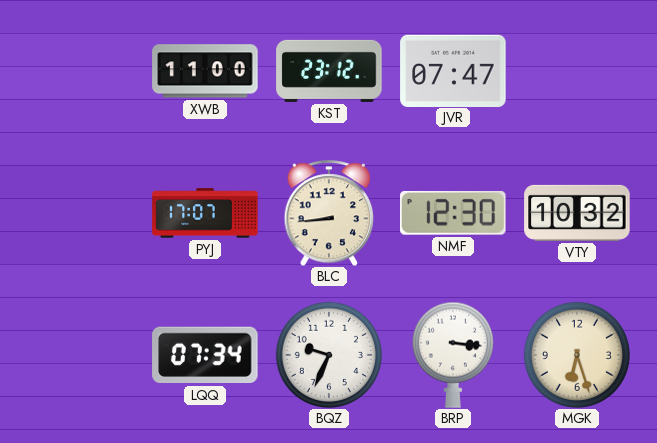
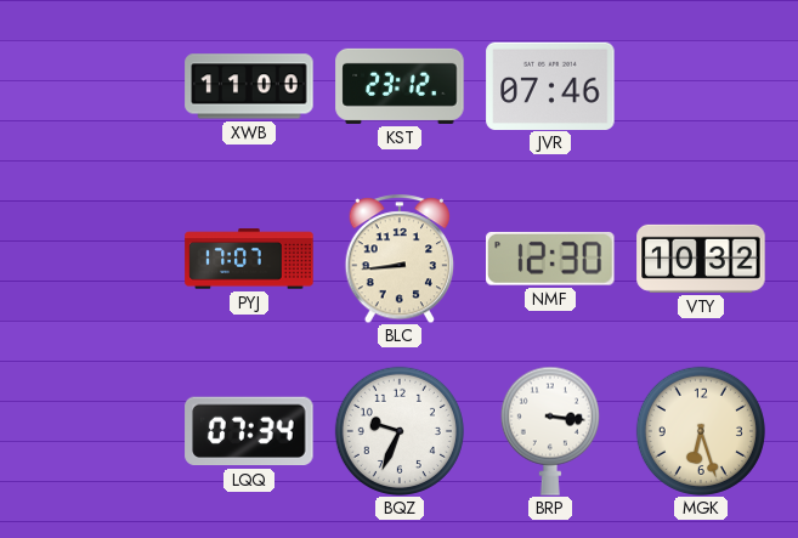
JVR: 07:47 -> 07:46
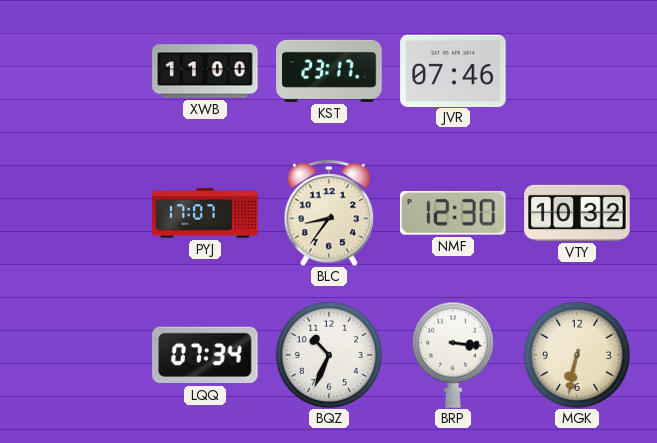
KST: 23:12 -> 23:17
BLC: 8:44 -> 8:36
BQZ: 9:34 -> 10:34
MGK: 6:27 -> 6:32
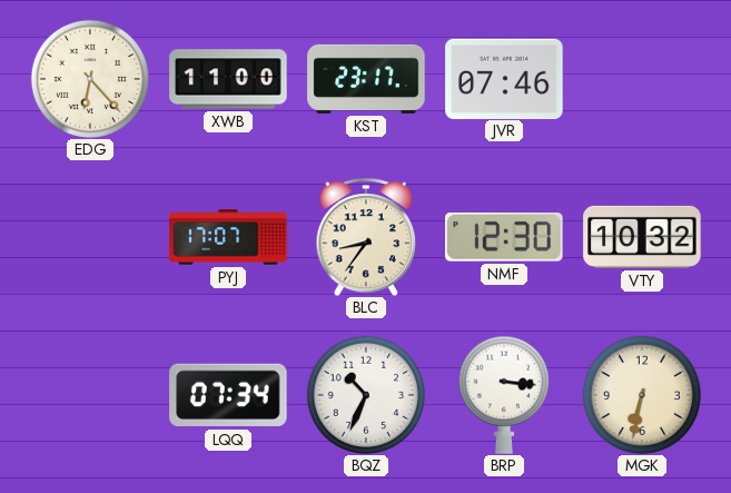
EDG: none -> 6:23
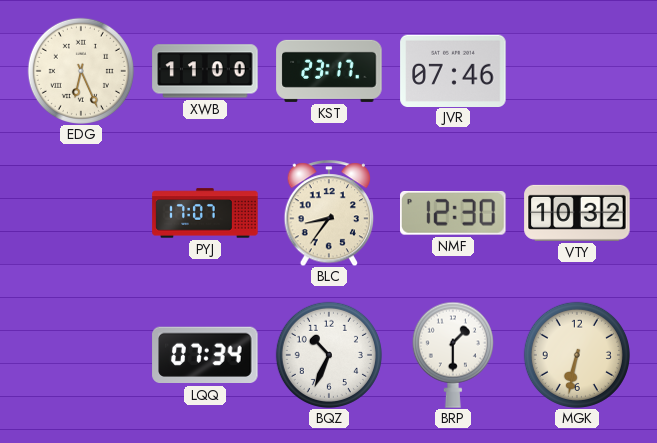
EDG: 6:23 -> 6:26
BRP: 3:16 -> 1:30
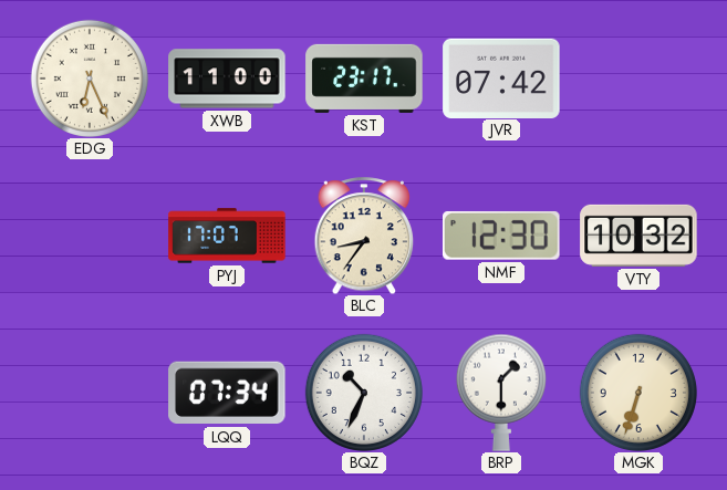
JVR: 07:46 -> 07:42
MGK: 6:32 -> 6:33
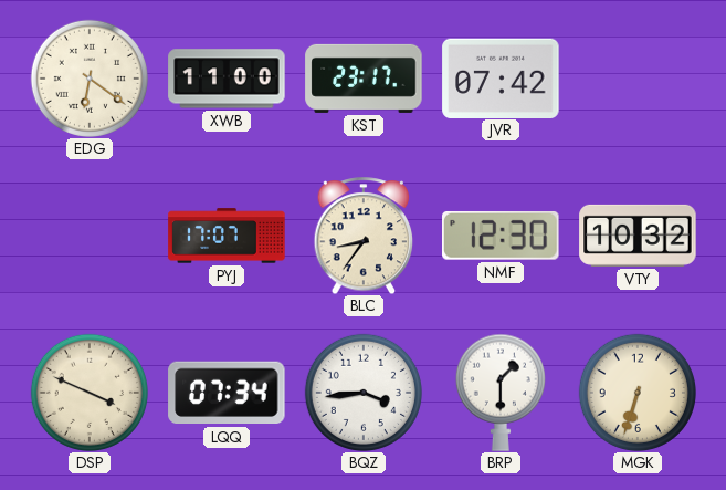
EDG: 6:26 -> 6:21
DSP: none -> 3:49
BQZ: 10:34 -> 3:44
